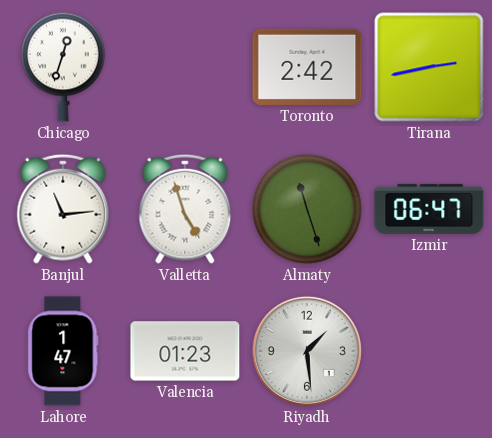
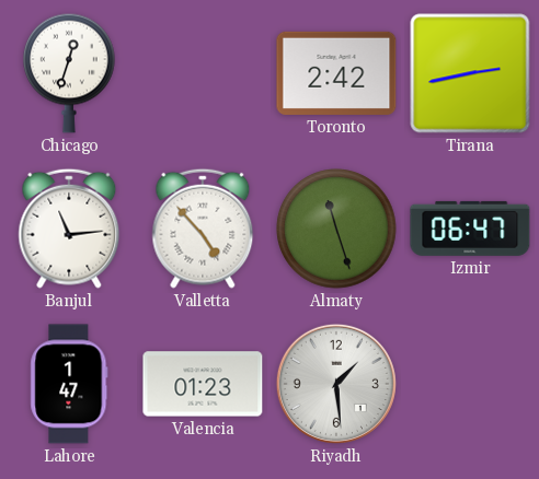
Valletta: 4:57 -> 4:53
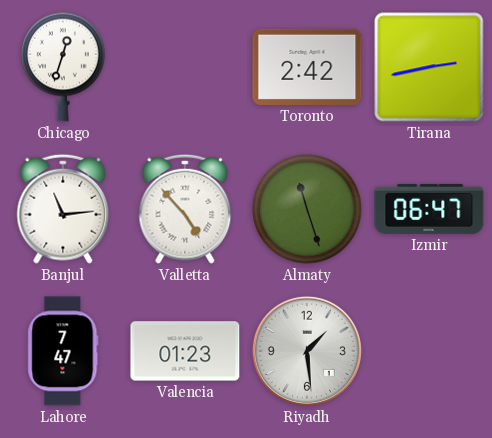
Lahore: 1:47 -> 7:47
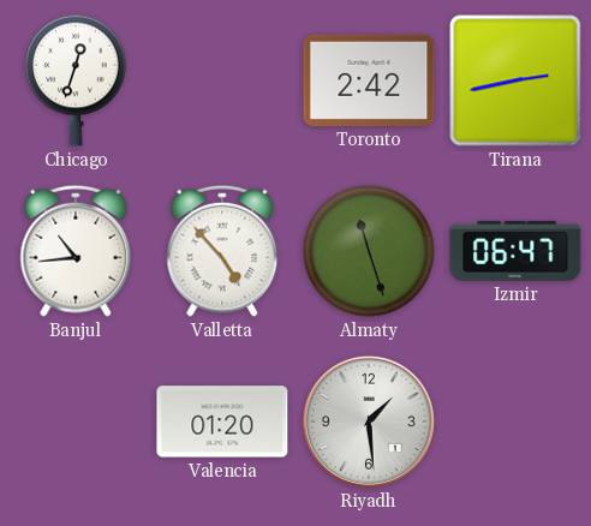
Banjul: 11:14 -> 10:44
Lahore: 7:47 -> none
Valencia: 01:23 -> 01:20
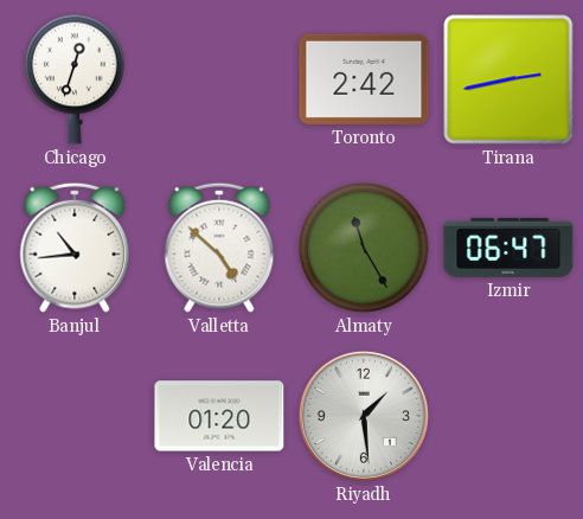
Valletta: 4:53 -> 4:52
Almaty: 11:27 -> 11:25
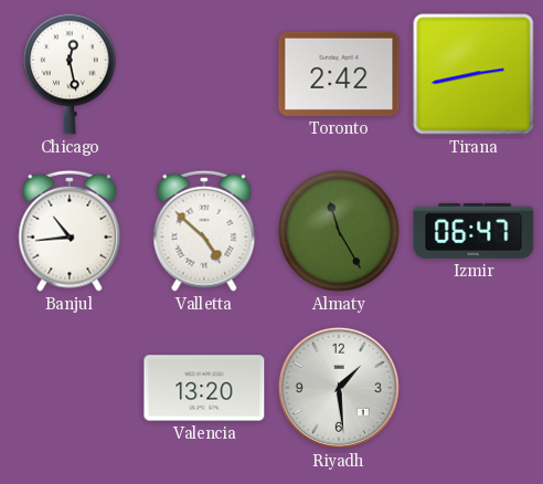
Chicago: 12:33 -> 12:28
Valencia: 01:20 -> 13:20
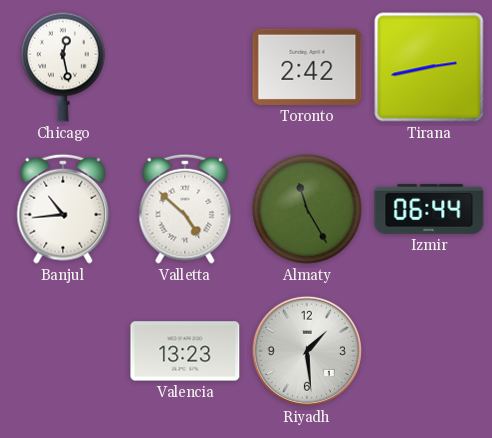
Izmir: 06:47 -> 06:44
Valencia: 13:20 -> 13:23
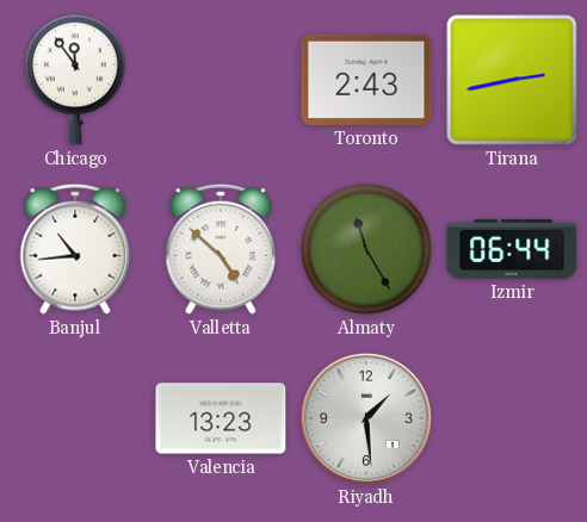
Chicago: 12:28 -> 11:54
Toronto: 2:42 -> 2:43
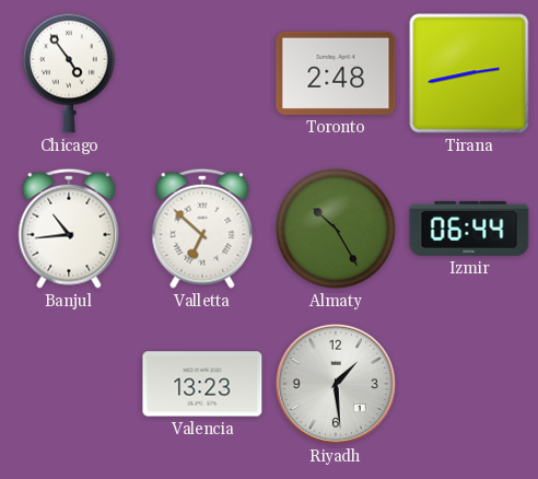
Chicago: 11:54 -> 4:54
Toronto: 2:43 -> 2:48
Valletta: 4:52 -> 6:52
Almaty: 11:25 -> 10:25
